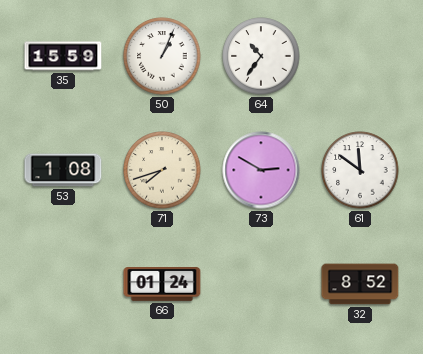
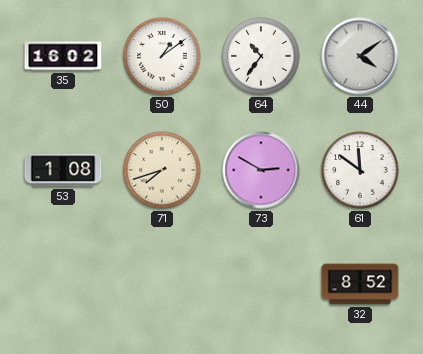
35: 15:59 -> 16:02
50: 1:04 -> 1:09
44: none -> 4:09
66: 01:24 -> none
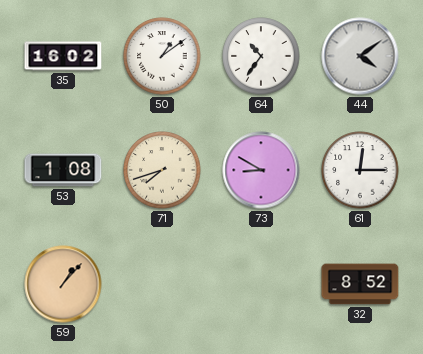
73: 2:50 -> 8:50
61: 11:51 -> 12:15
59: none -> 1:07
